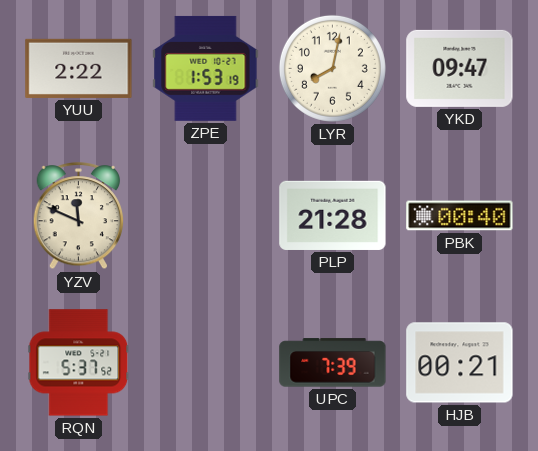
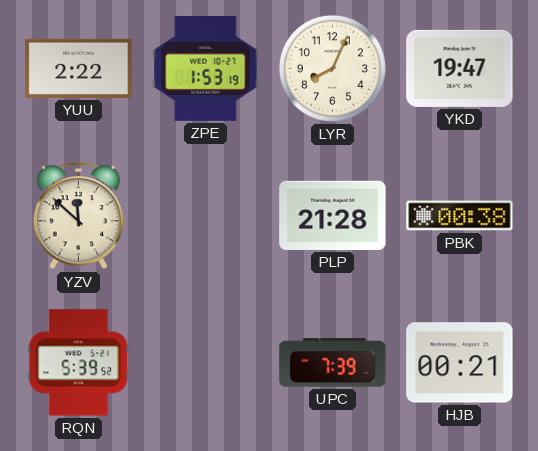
LYR: 8:02 -> 8:04
YKD: 09:47 -> 19:47
YZV: 11:49 -> 11:52
PBK: 00:40 -> 00:38
RQN: 5:37 -> 5:39
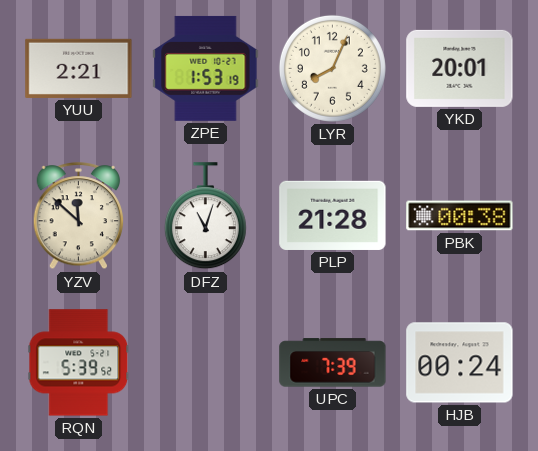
YUU: 2:22 -> 2:21
YKD: 19:47 -> 20:01
DFZ: none -> 11:03
HJB: 00:21 -> 00:24
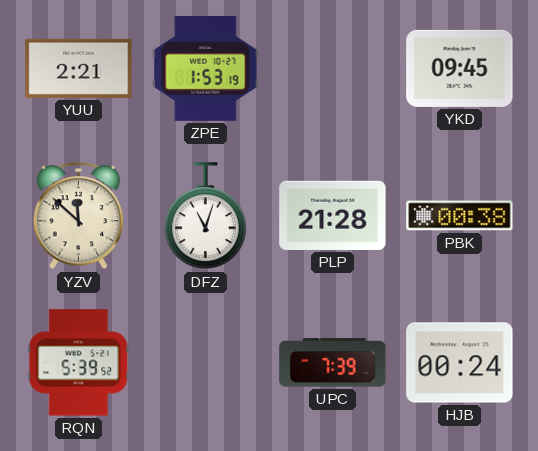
LYR: 8:04 -> none
YKD: 20:01 -> 09:45
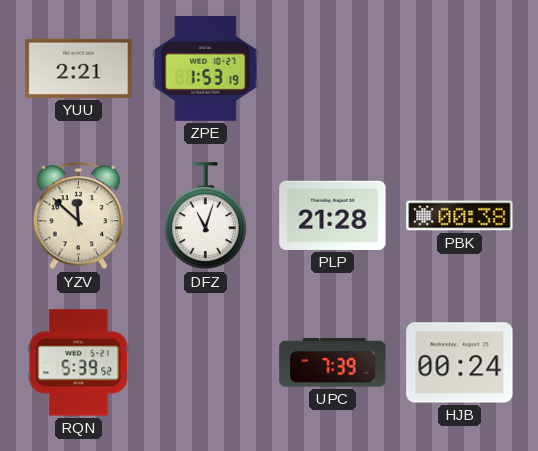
YKD: 09:45 -> none
